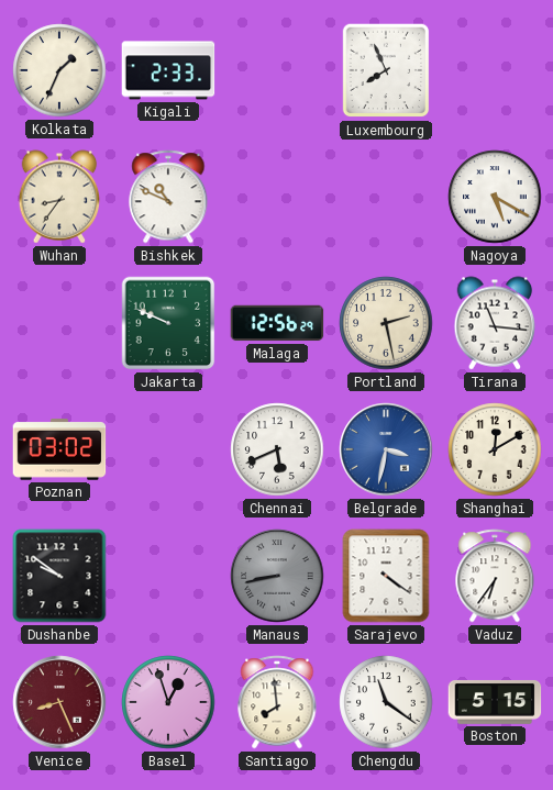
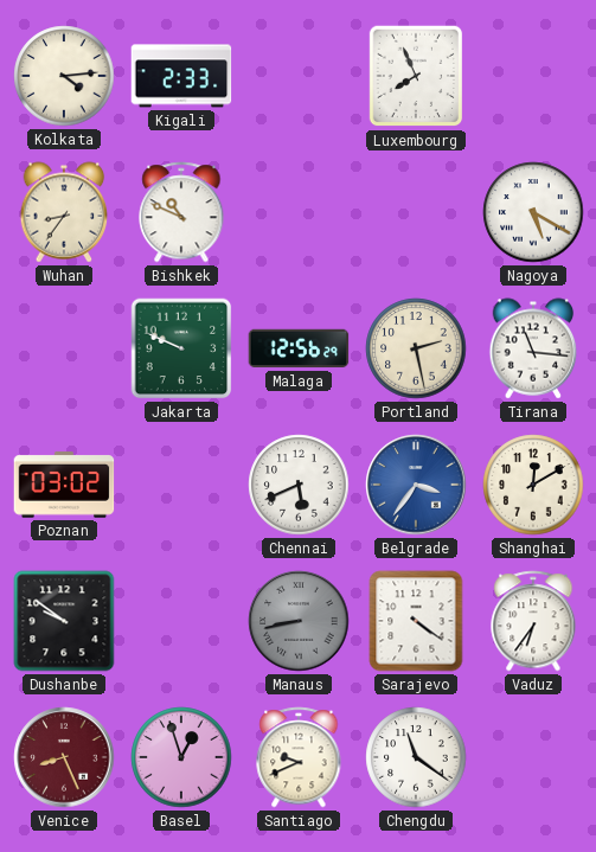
Kolkata: 1:34 -> 4:14
Belgrade: 3:32 -> 3:36
Santiago: 7:59 -> 9:41
Boston: 5:15 -> none
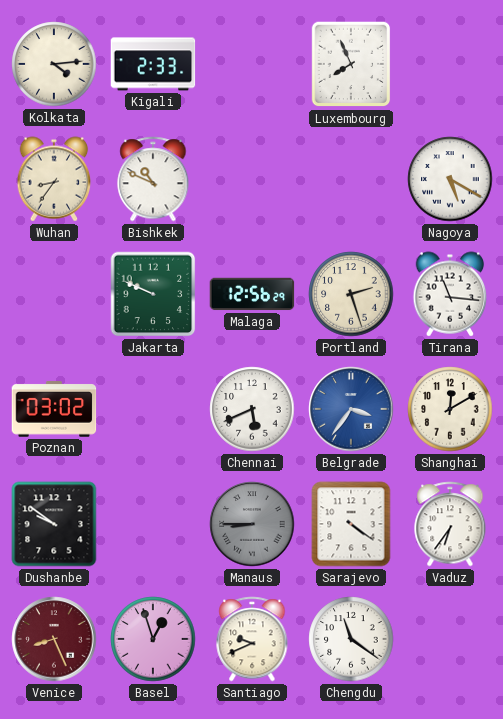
Portland: 2:28 -> 2:27
Manaus: 8:43 -> 8:45
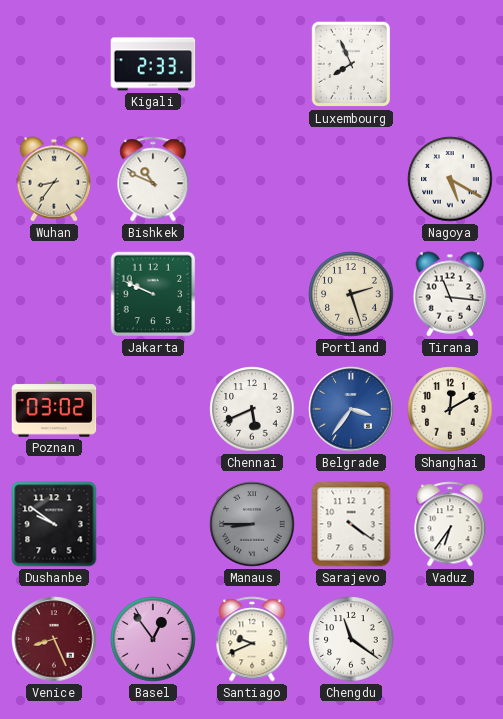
Kolkata: 4:14 -> none
Malaga: 12:56 -> none
Basel: 12:57 -> 12:54
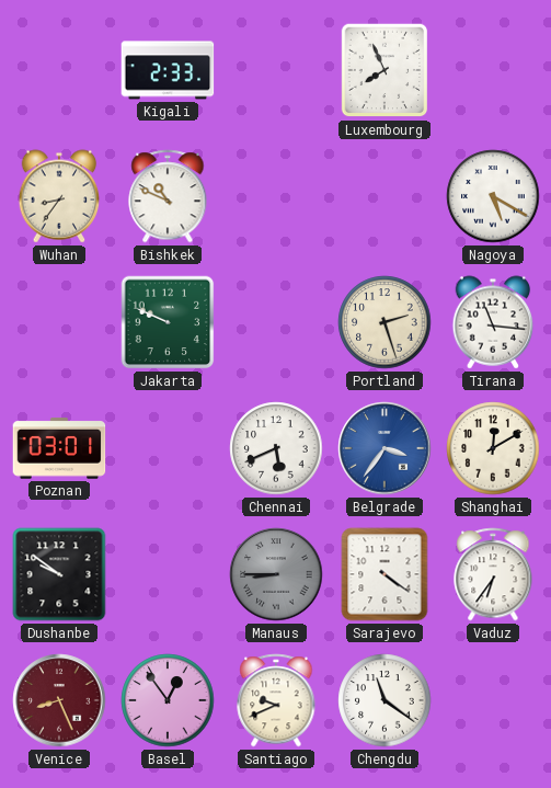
Poznan: 03:02 -> 03:01
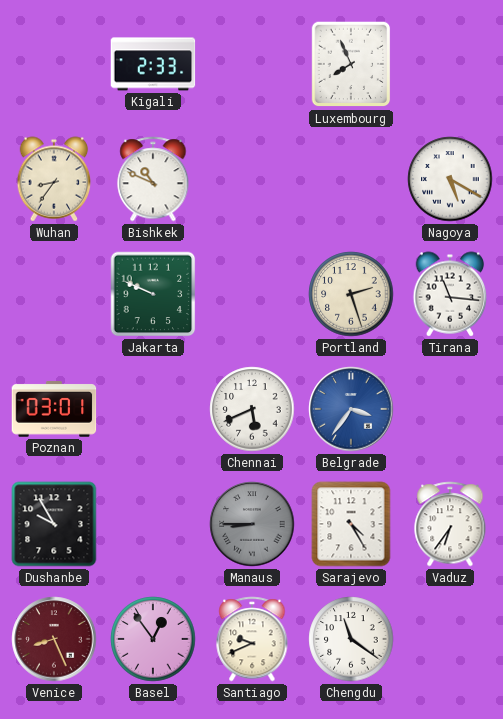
Shanghai: 12:10 -> none
Dushanbe: 9:51 -> 9:55
Sarajevo: 4:21 -> 4:25
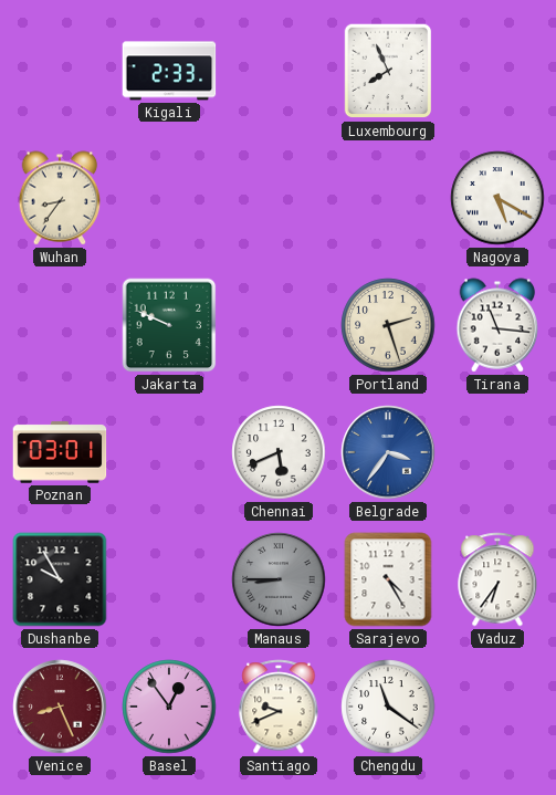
Bishkek: 10:49 -> none
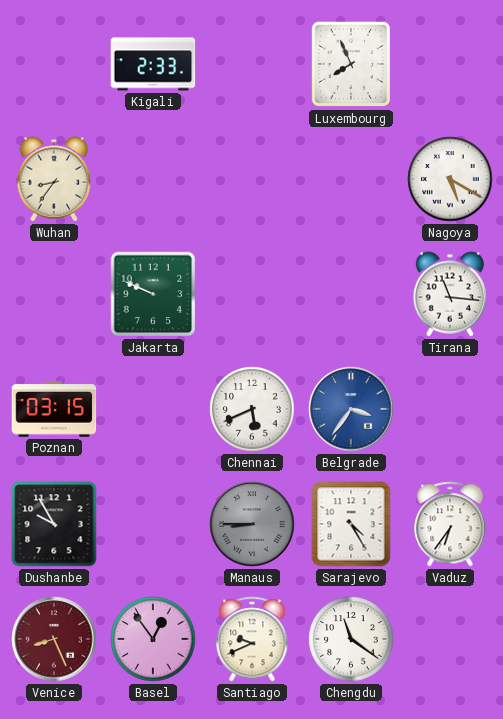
Portland: 2:27 -> none
Poznan: 03:01 -> 03:15
